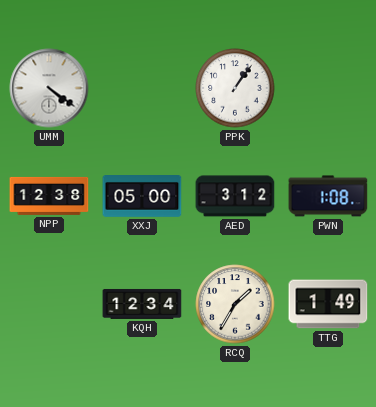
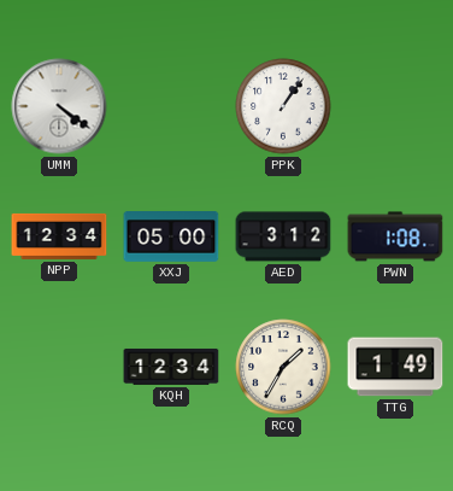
NPP: 12:38 -> 12:34
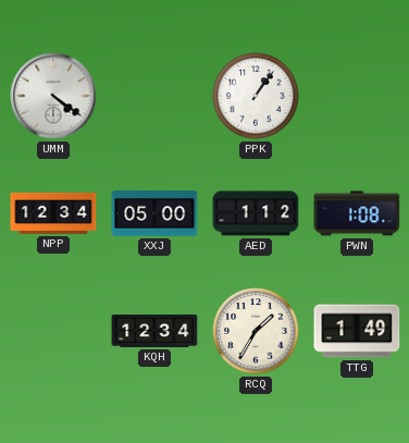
AED: 3:12 -> 1:12
